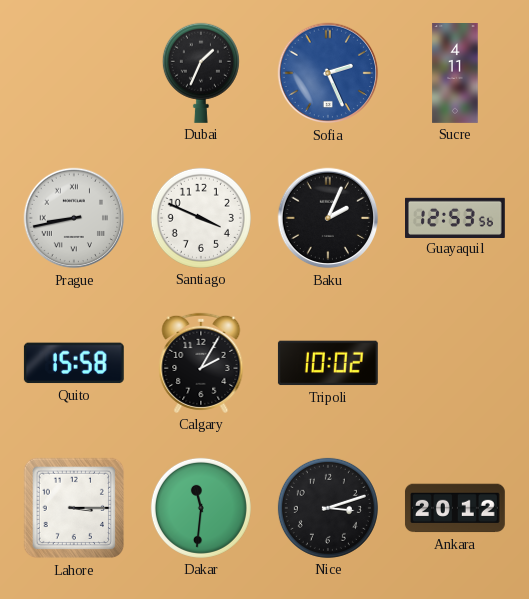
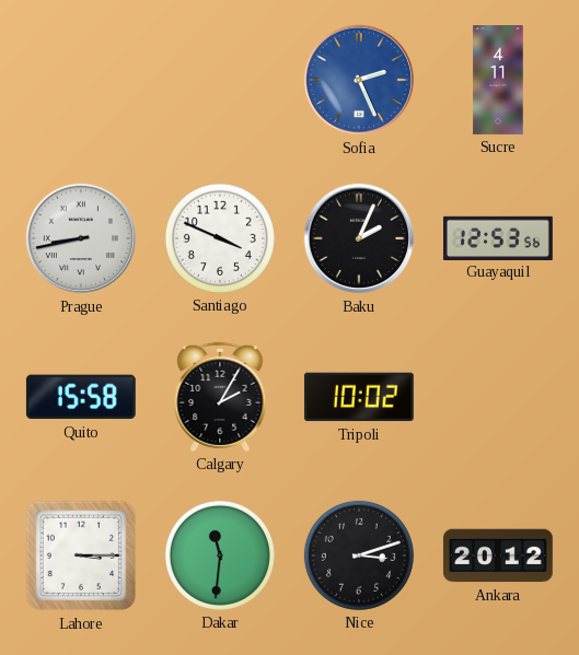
Dubai: 1:34 -> none
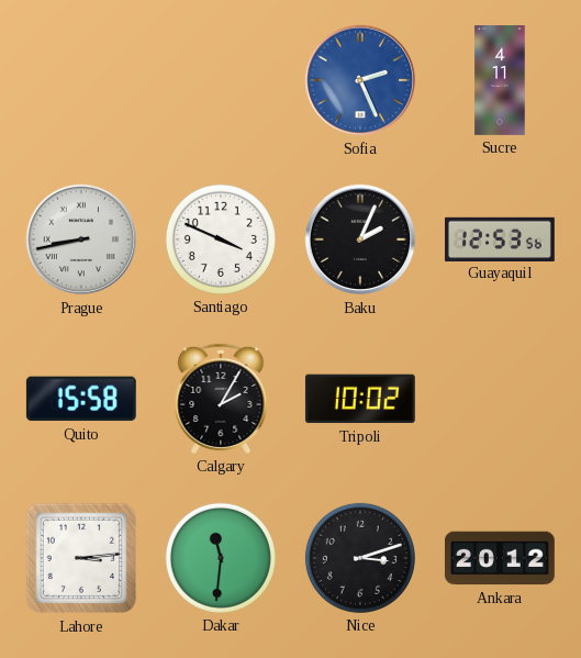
Lahore: 3:15 -> 3:14
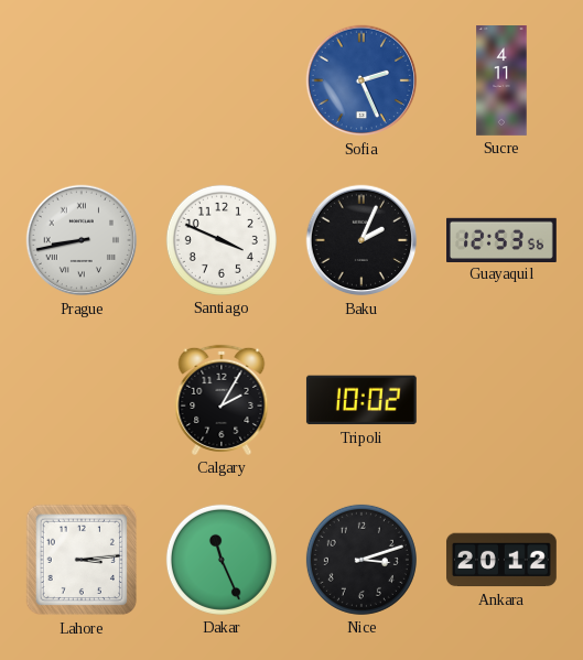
Quito: 15:58 -> none
Dakar: 11:31 -> 11:26
